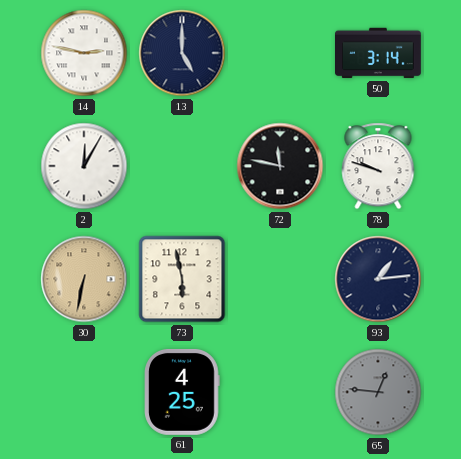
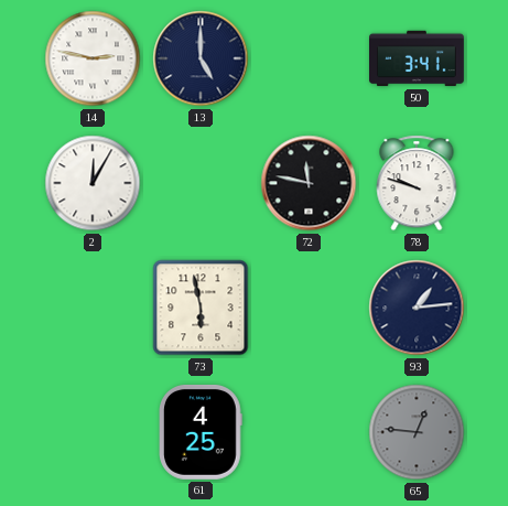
50: 3:14 -> 3:41
30: 6:32 -> none
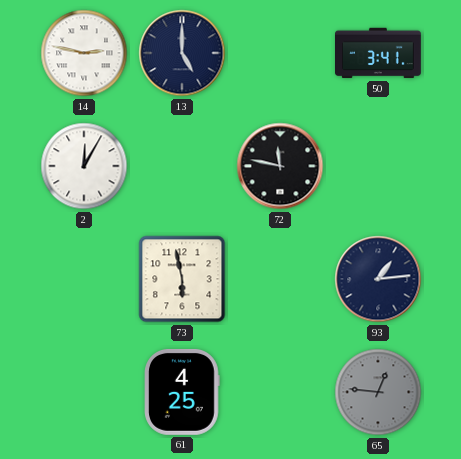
78: 9:48 -> none
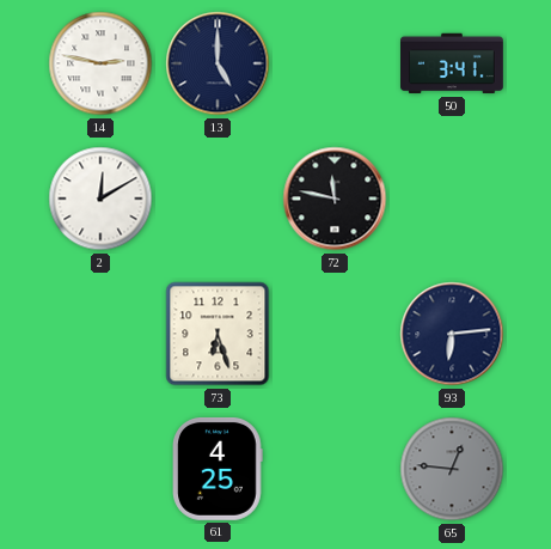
2: 12:05 -> 12:10
73: 5:58 -> 6:27
93: 1:14 -> 6:14
